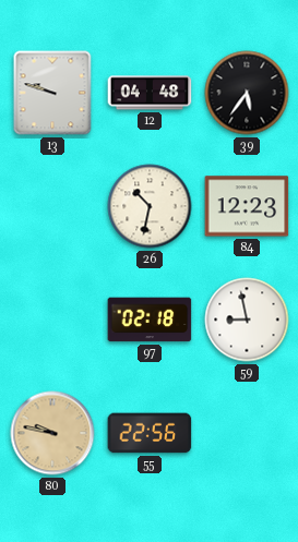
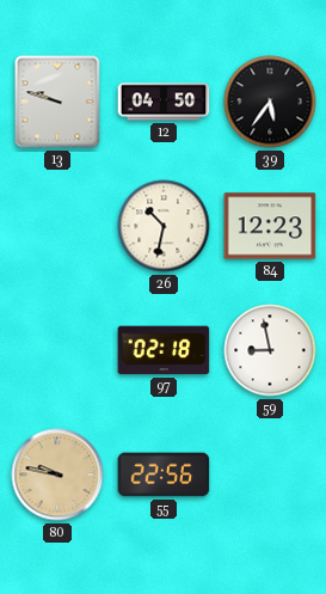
12: 04:48 -> 04:50
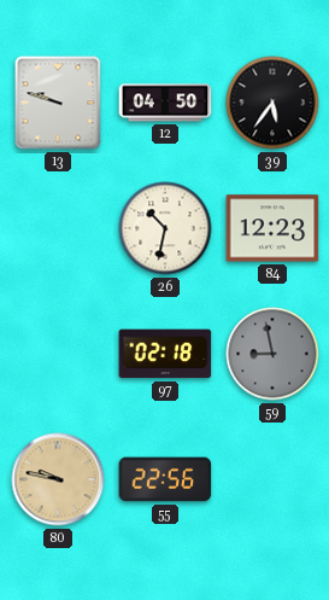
59 dial: white -> grey
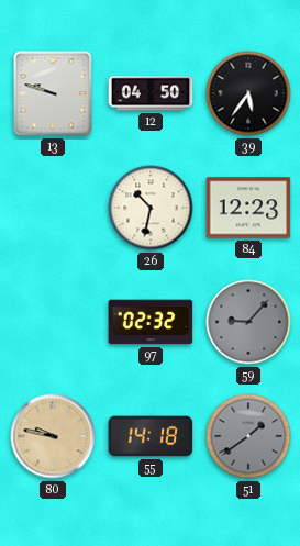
97: 02:18 -> 02:32
59: 8:58 -> 9:07
55: 22:56 -> 14:18
51: none -> 1:39
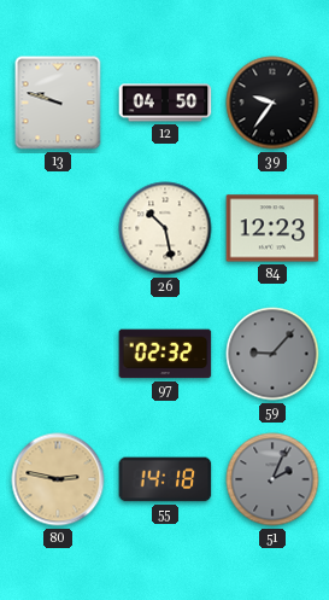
39: 5:36 -> 9:36
26: 10:32 -> 10:28
80: 9:47 -> 2:47
51: 1:39 -> 2:04
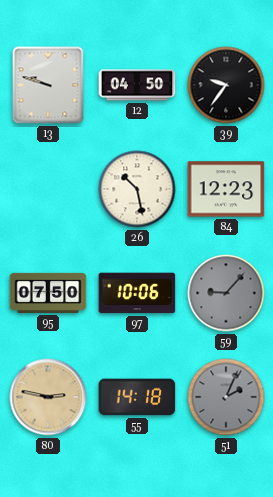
95: none -> 07:50
97: 02:32 -> 10:06
